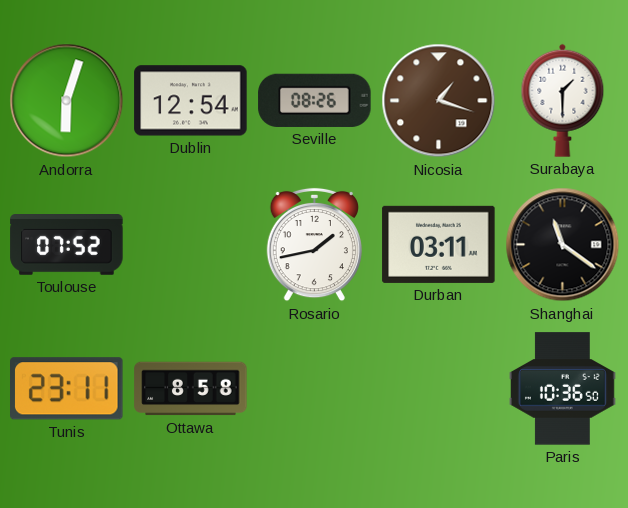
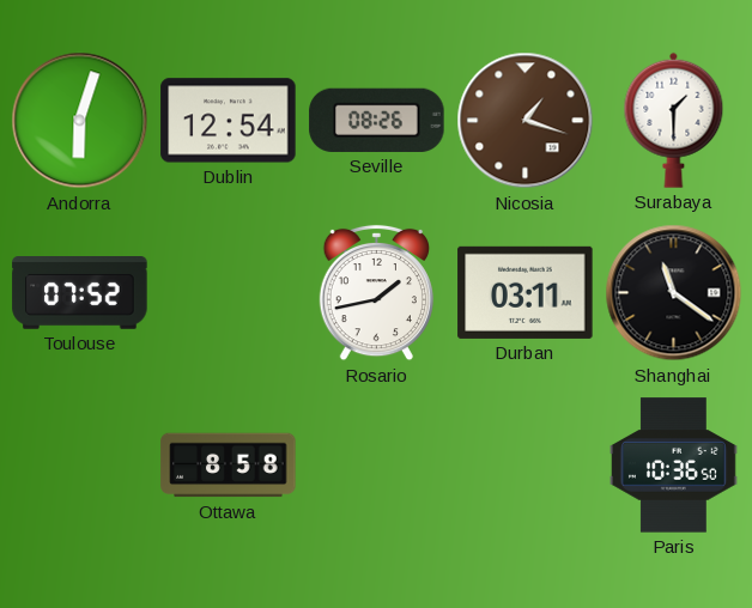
Tunis: 23:11 -> none
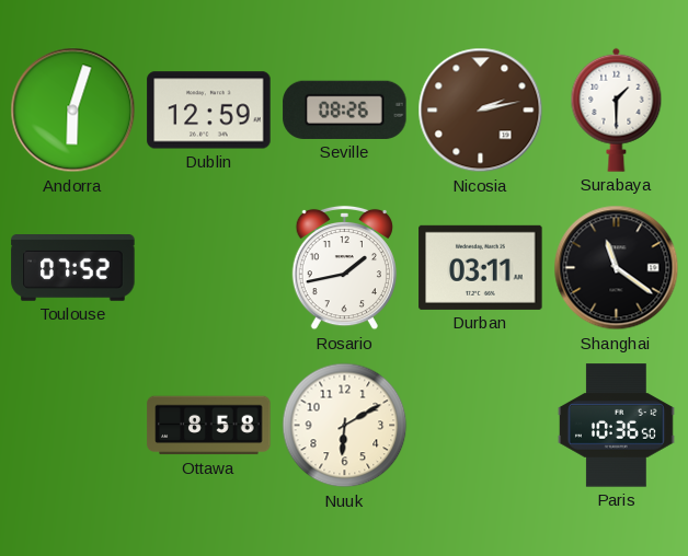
Dublin: 12:54 -> 12:59
Nicosia: 1:18 -> 2:13
Nuuk: none -> 6:10
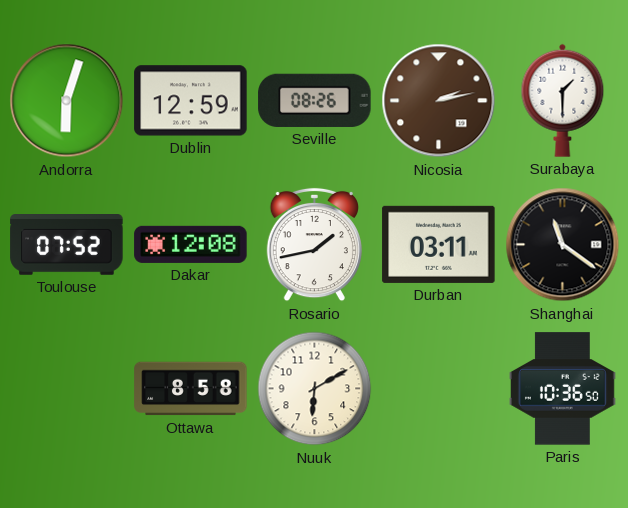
Dakar: none -> 12:08
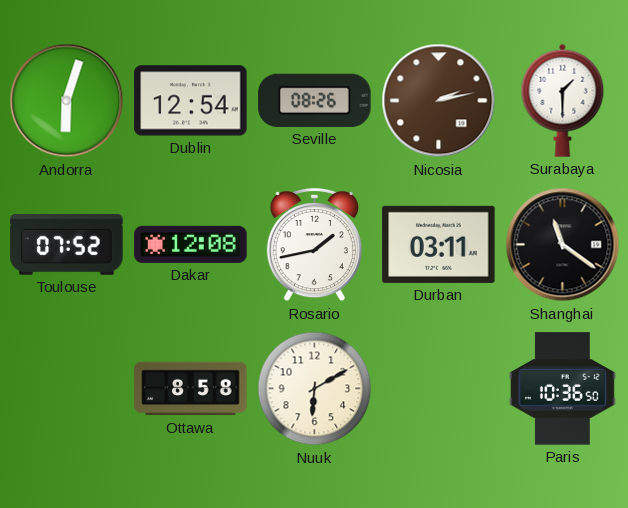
Dublin: 12:59 -> 12:54
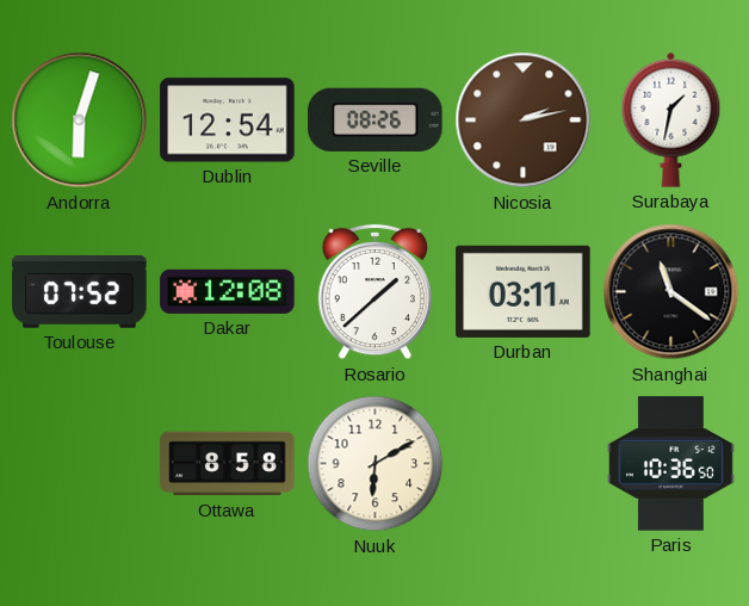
Surabaya: 1:30 -> 1:32
Rosario: 1:43 -> 1:38
